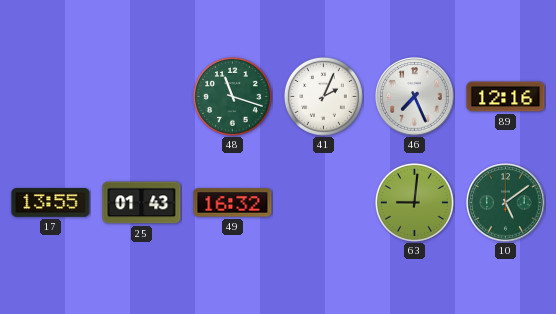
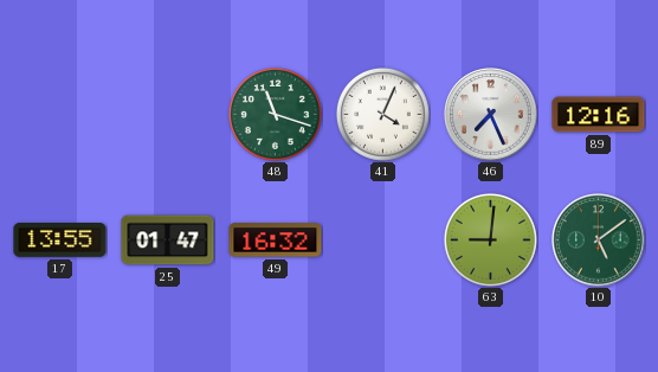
41: 2:04 -> 4:04
25: 01:43 -> 01:47
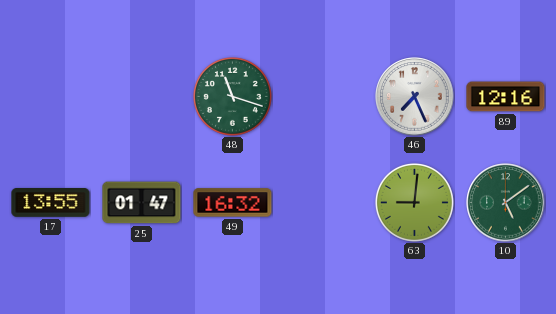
41: 4:04 -> none
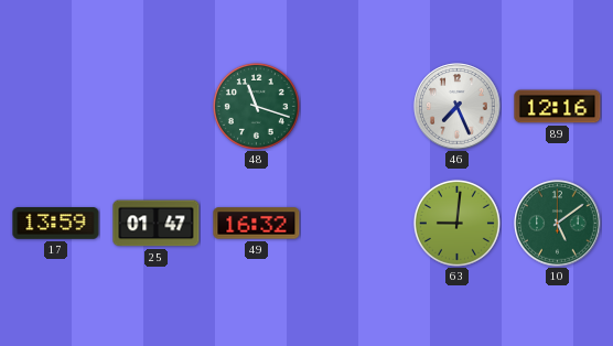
17: 13:55 -> 13:59
